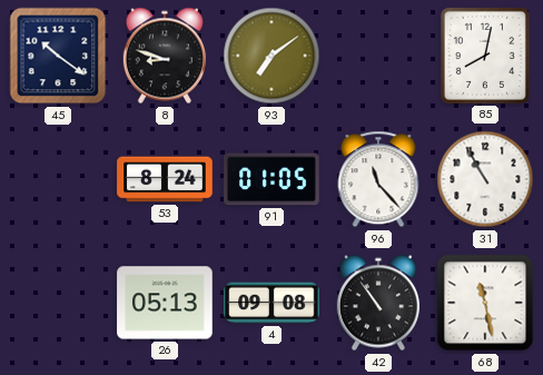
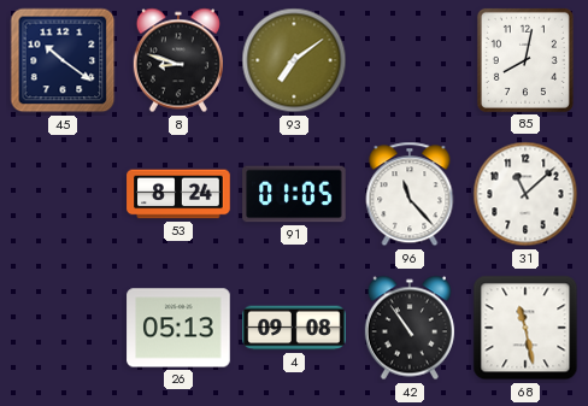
31: 10:55 -> 11:08
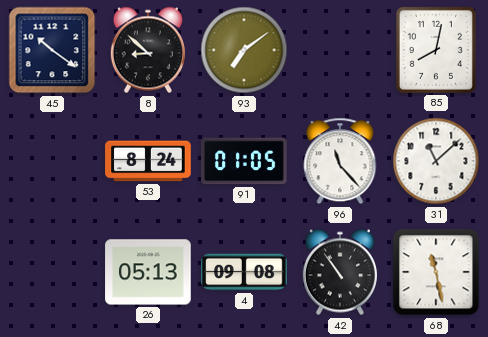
8: 8:48 -> 8:52
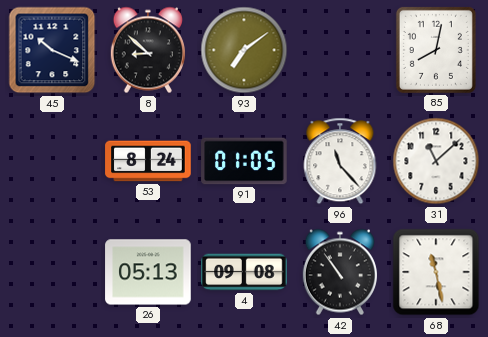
45: 10:21 -> 10:19
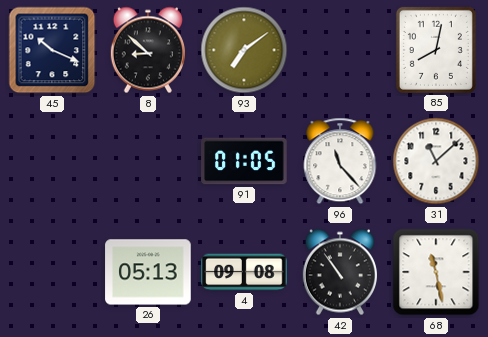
53: 8:24 -> none
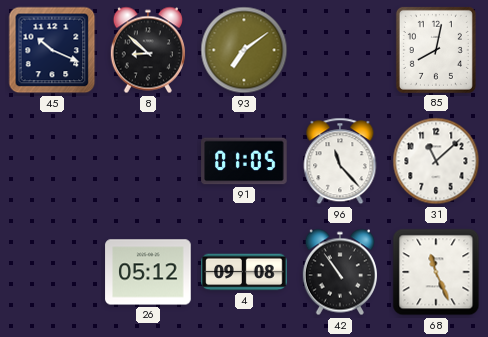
26: 05:13 -> 05:12
68: 11:28 -> 11:26
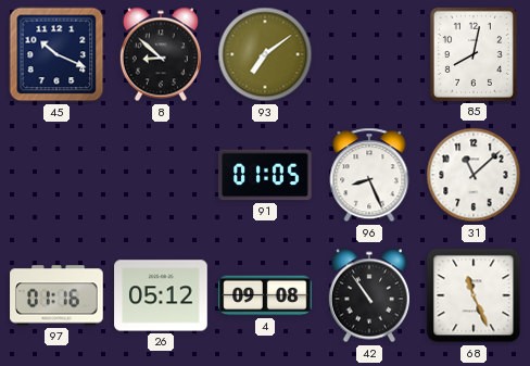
96: 11:23 -> 8:26
97: none -> 01:16
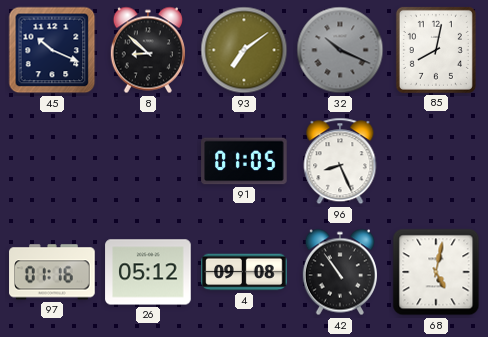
32: none -> 10:19
31: 11:08 -> none
68: 11:26 -> 5:02
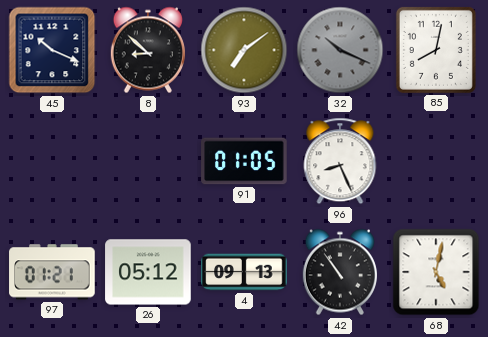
97: 01:16 -> 01:21
4: 09:08 -> 09:13
